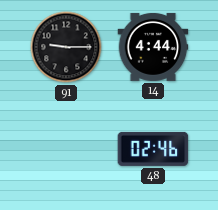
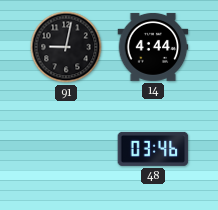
91: 9:15 -> 9:02
48: 02:46 -> 03:46
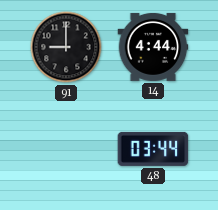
91: 9:02 -> 9:00
48: 03:46 -> 03:44
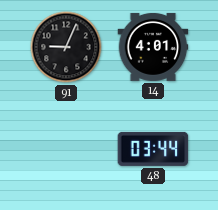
91: 9:00 -> 9:04
14: 4:44 -> 4:01
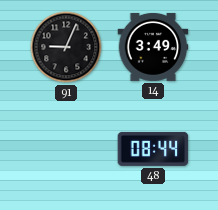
14: 4:01 -> 3:49
48: 03:44 -> 08:44
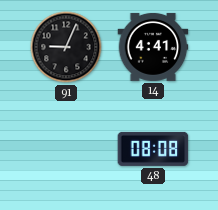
14: 3:49 -> 4:41
48: 08:44 -> 08:08
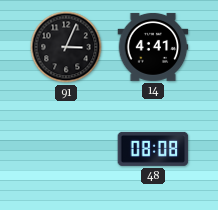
91: 9:04 -> 3:04
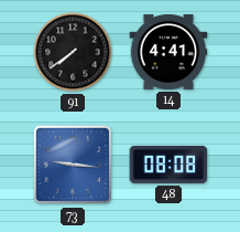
91: 3:04 -> 7:39
73: none -> 9:16
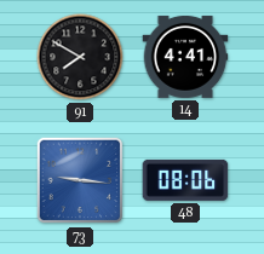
91: 7:39 -> 7:50
48: 08:08 -> 08:06
